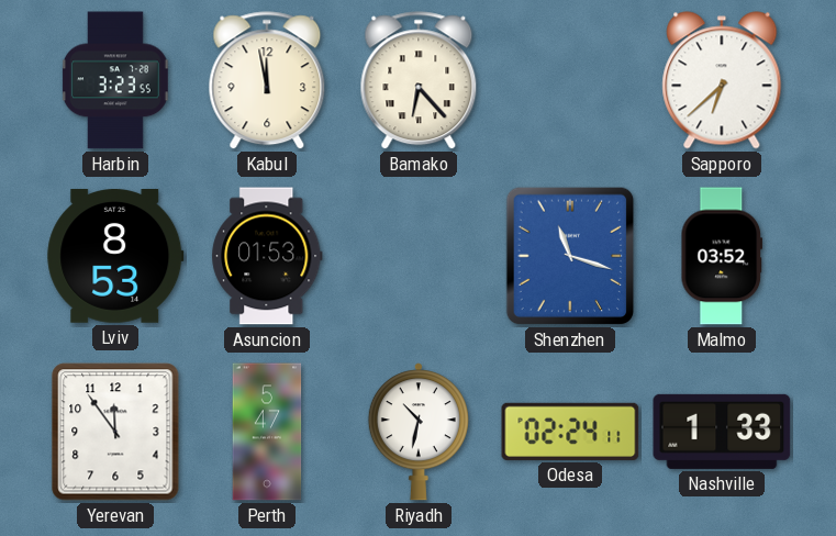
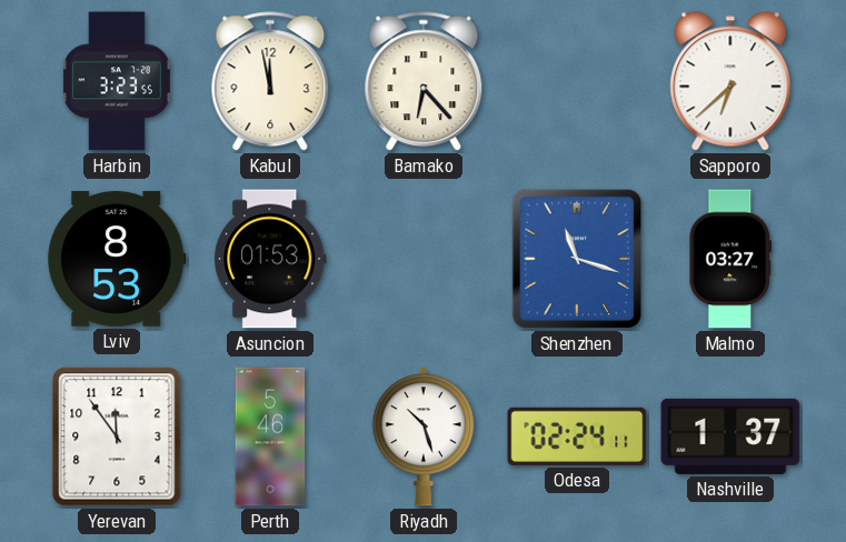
Malmo: 03:52 -> 03:27
Perth: 5:47 -> 5:46
Riyadh: 10:32 -> 10:27
Nashville: 1:33 -> 1:37
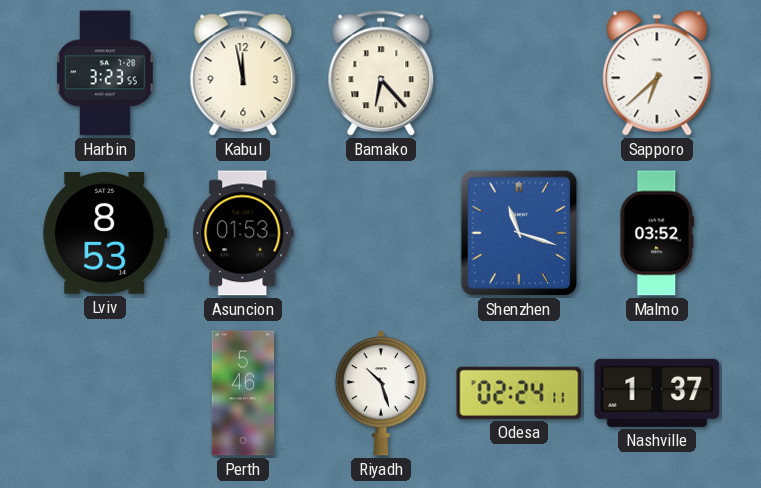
Malmo: 03:27 -> 03:52
Yerevan: 11:54 -> none
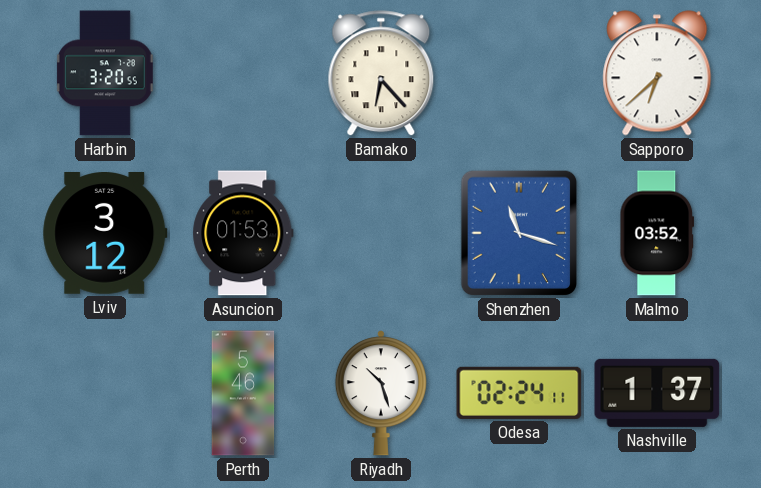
Harbin: 3:23 -> 3:20
Kabul: 11:58 -> none
Lviv: 8:53 -> 3:12
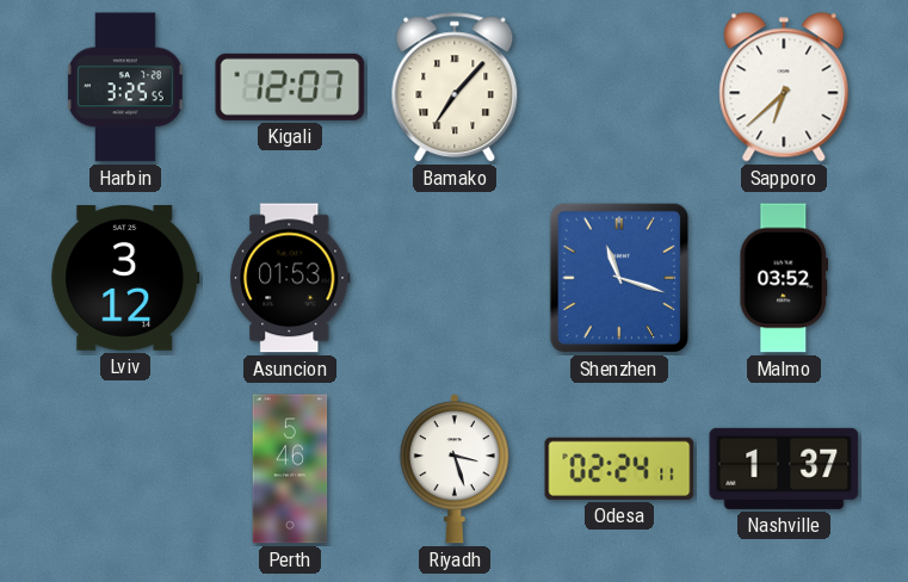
Harbin: 3:20 -> 3:25
Kigali: none -> 12:07
Bamako: 6:23 -> 7:07
Riyadh: 10:27 -> 3:27
